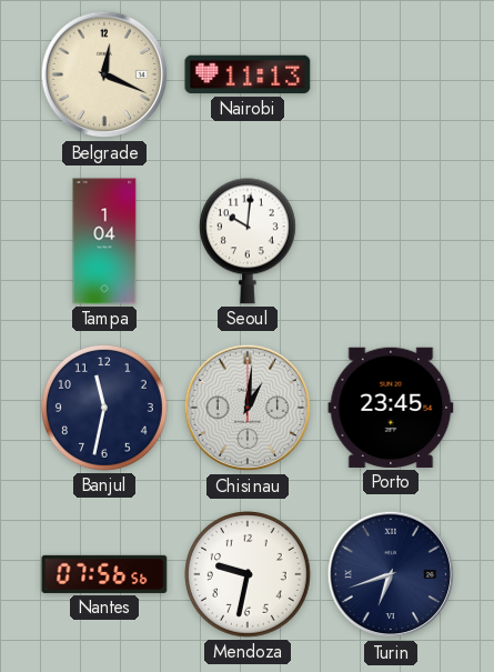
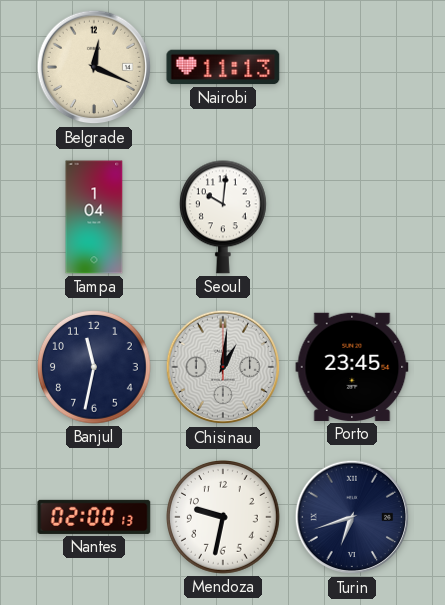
Nantes: 07:56 -> 02:00
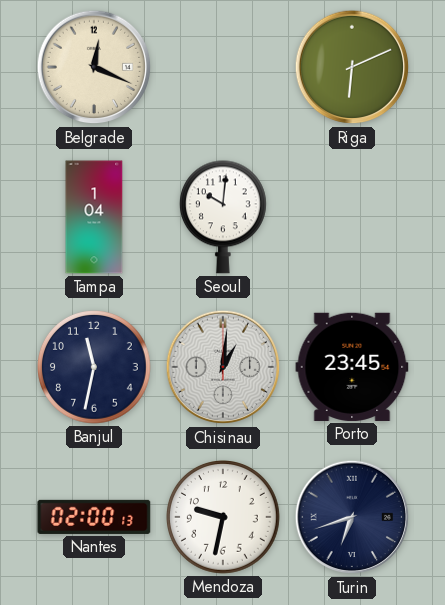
Nairobi: 11:13 -> none
Riga: none -> 6:11
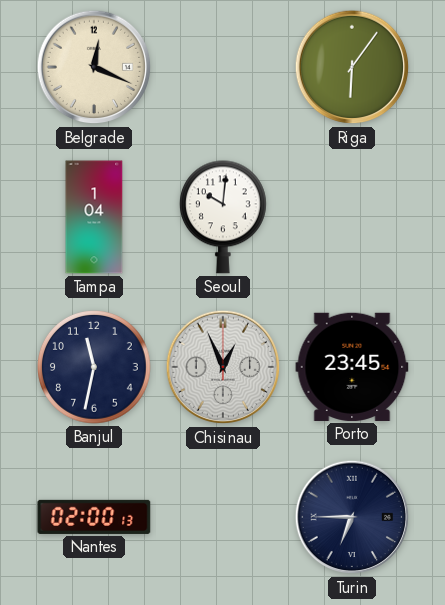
Riga: 6:11 -> 6:06
Chisinau: 1:01 -> 12:56
Mendoza: 9:32 -> none
Turin: 6:42 -> 6:45
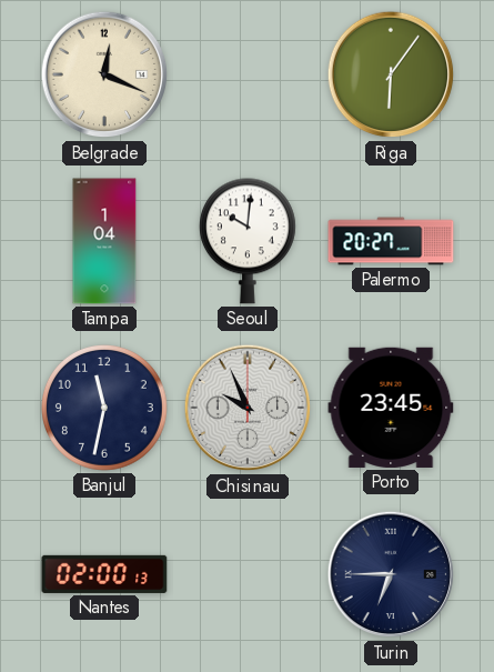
Palermo: none -> 20:27
Chisinau: 12:56 -> 9:56
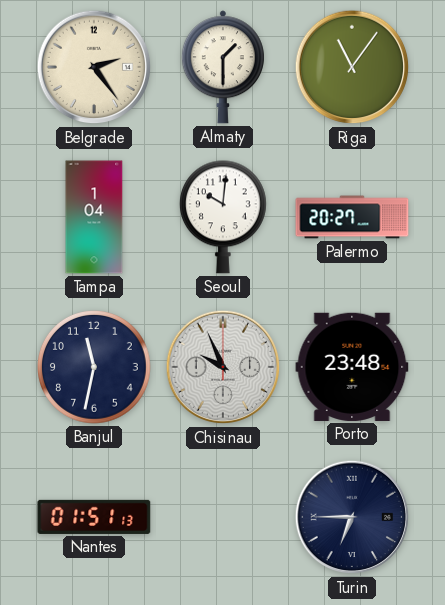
Belgrade: 12:19 -> 2:24
Almaty: none -> 1:30
Riga: 6:06 -> 11:06
Porto: 23:45 -> 23:48
Nantes: 02:00 -> 01:51
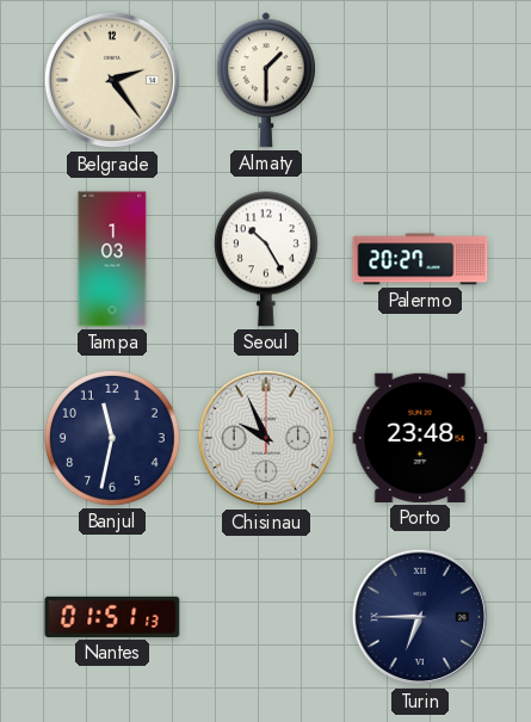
Riga: 11:06 -> none
Tampa: 1:04 -> 1:03
Seoul: 10:01 -> 10:25
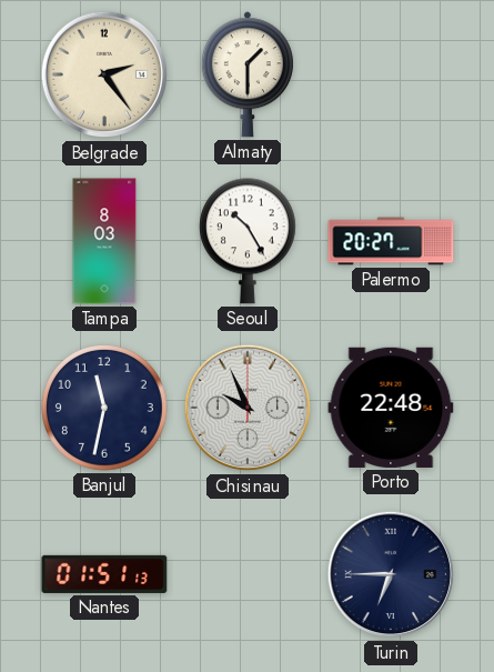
Tampa: 1:03 -> 8:03
Porto: 23:48 -> 22:48
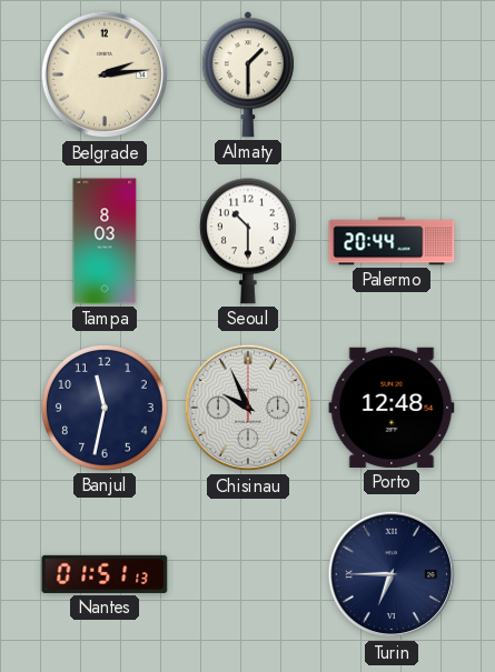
Belgrade: 2:24 -> 2:14
Seoul: 10:25 -> 10:30
Palermo: 20:27 -> 20:44
Porto: 22:48 -> 12:48
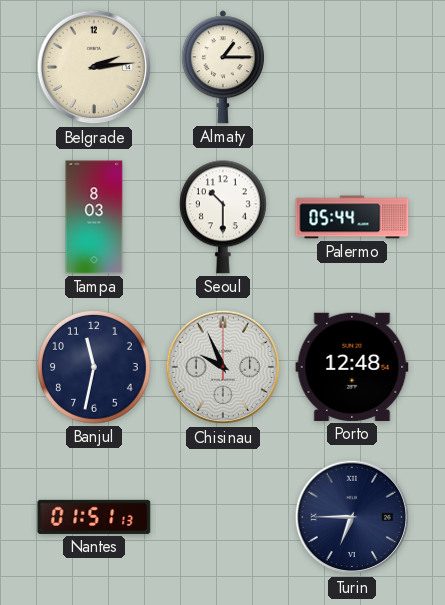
Almaty: 1:30 -> 1:15
Palermo: 20:44 -> 05:44
